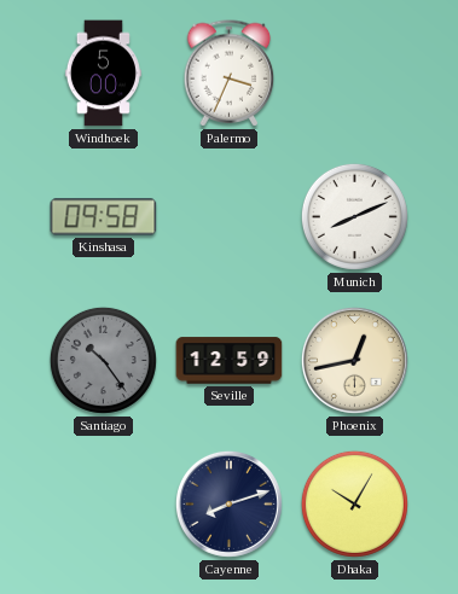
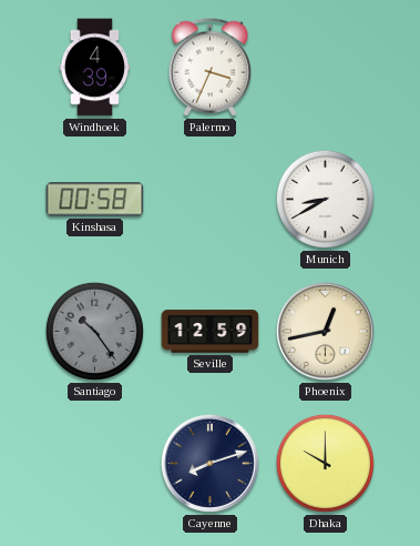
Windhoek: 5:00 -> 4:39
Kinshasa: 09:58 -> 00:58
Munich: 8:11 -> 8:40
Dhaka: 10:05 -> 10:00
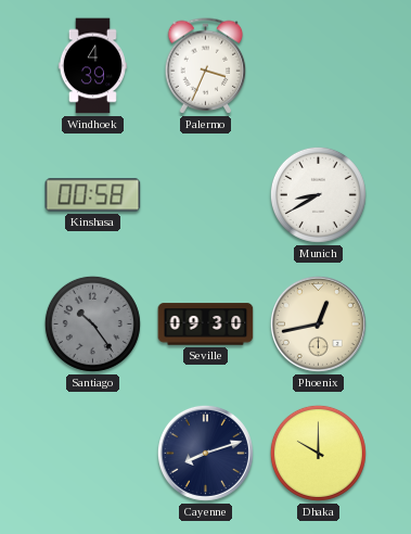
Seville: 12:59 -> 09:30
